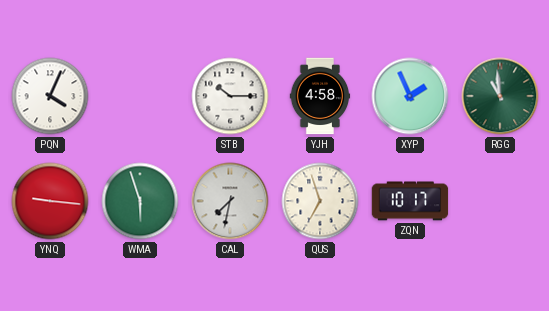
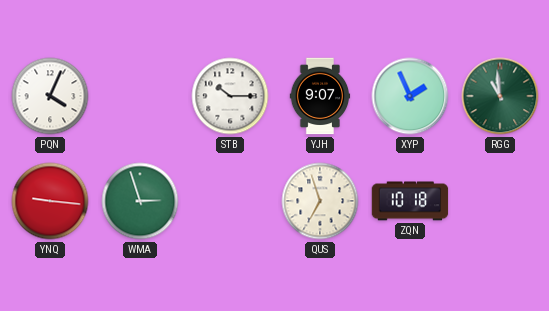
YJH: 4:58 -> 9:07
WMA: 5:57 -> 2:57
CAL: 7:32 -> none
ZQN: 10:17 -> 10:18
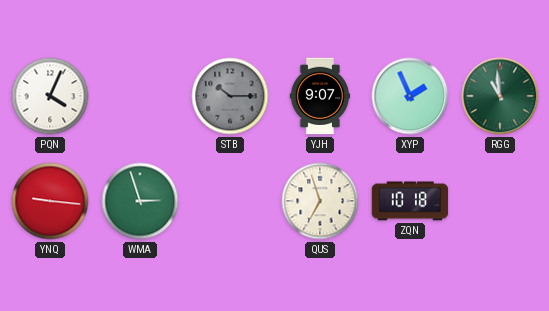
STB dial: white -> grey
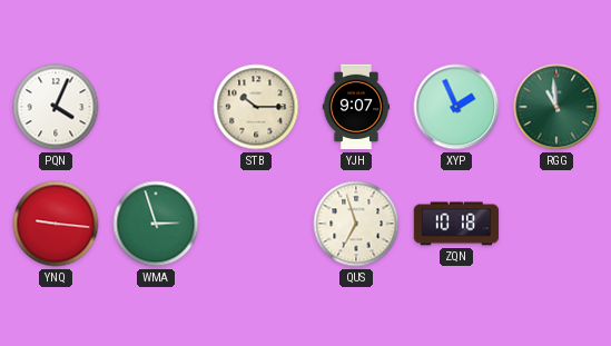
STB dial: grey -> cream
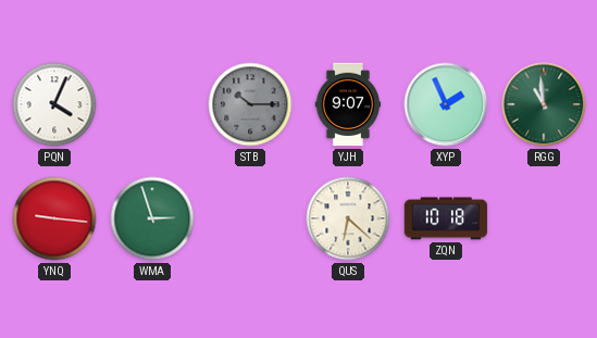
STB dial: cream -> grey
QUS: 6:57 -> 6:22
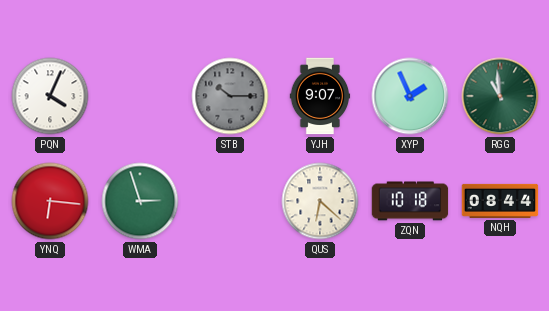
YNQ: 9:16 -> 6:16
NQH: none -> 08:44
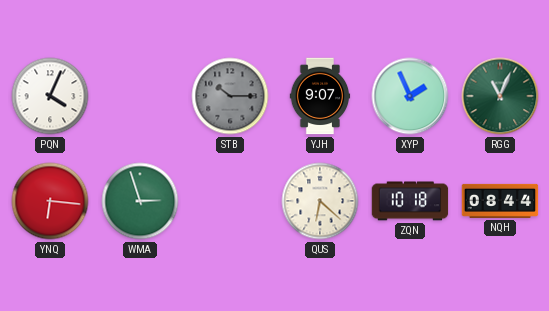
RGG: 10:59 -> 11:04
